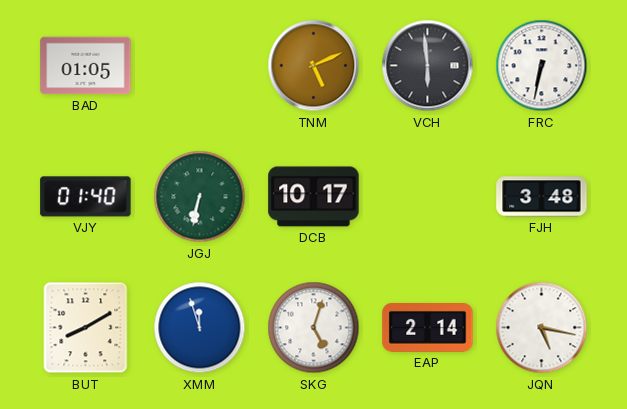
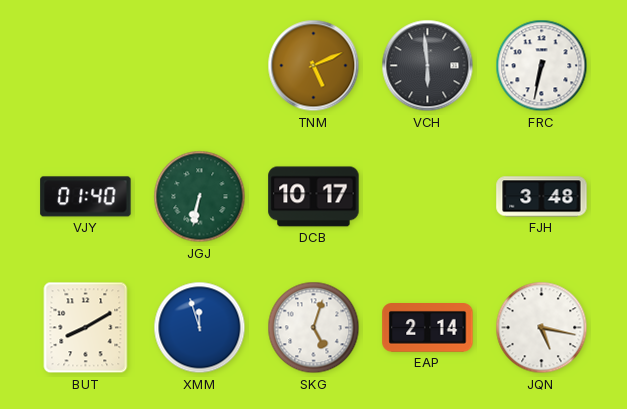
BAD: 01:05 -> none
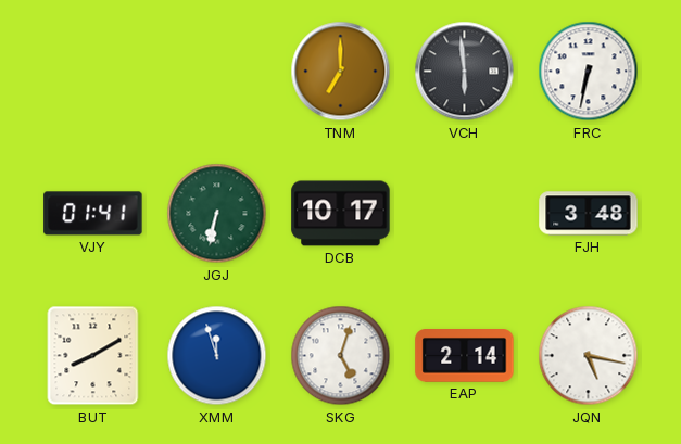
TNM: 5:11 -> 7:00
VJY: 01:40 -> 01:41
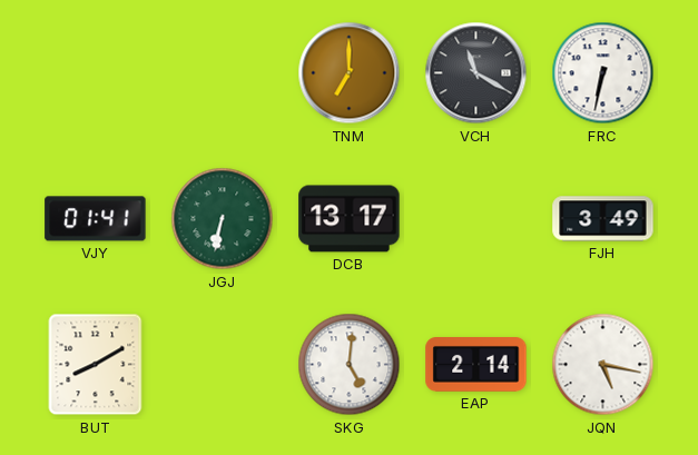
VCH: 5:59 -> 11:20
DCB: 10:17 -> 13:17
FJH: 3:48 -> 3:49
XMM: 11:57 -> none
SKG: 5:03 -> 5:01
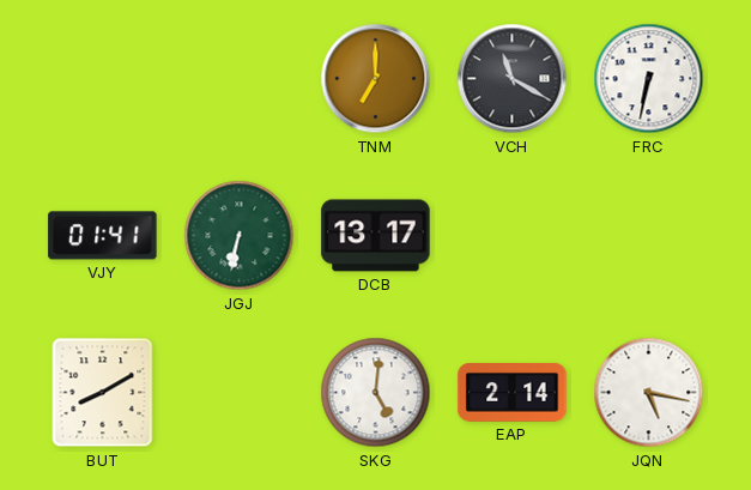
FJH: 3:49 -> none
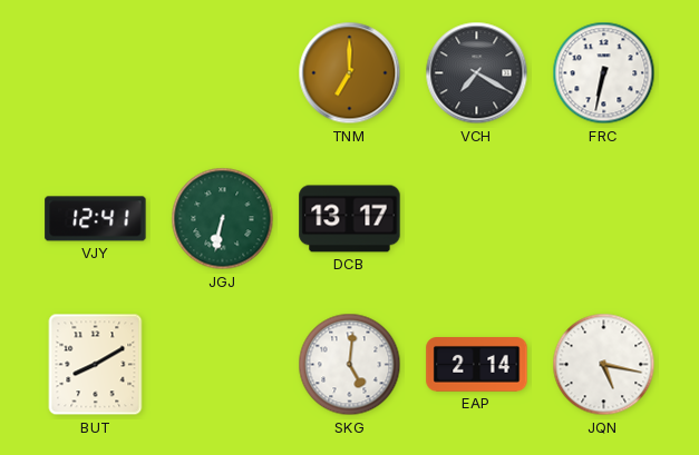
VCH: 11:20 -> 7:20
VJY: 01:41 -> 12:41
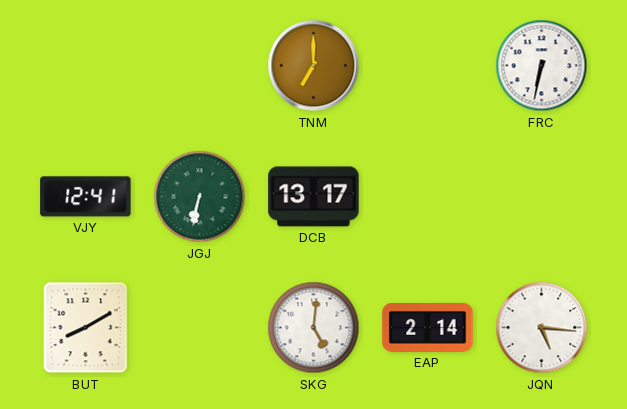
VCH: 7:20 -> none
JQN: 5:17 -> 5:16
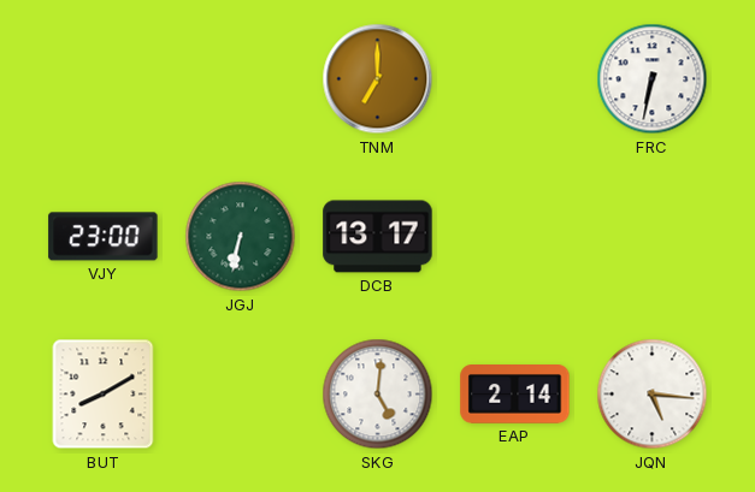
VJY: 12:41 -> 23:00
